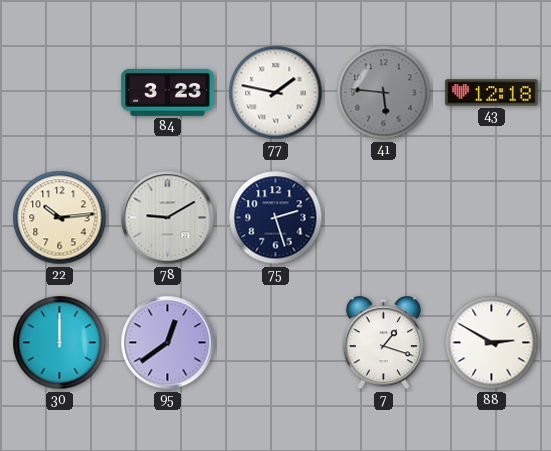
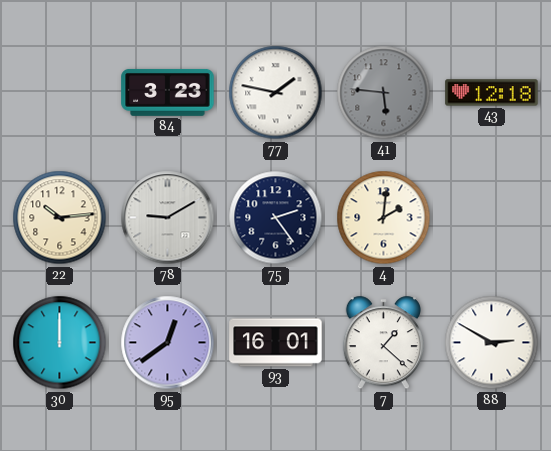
75: 2:27 -> 2:24
4: none -> 2:01
93: none -> 16:01
7: 1:18 -> 1:22
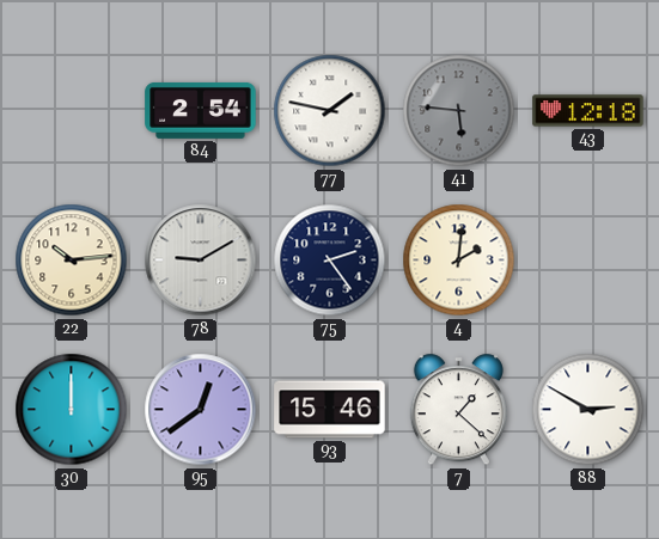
84: 3:23 -> 2:54
93: 16:01 -> 15:46
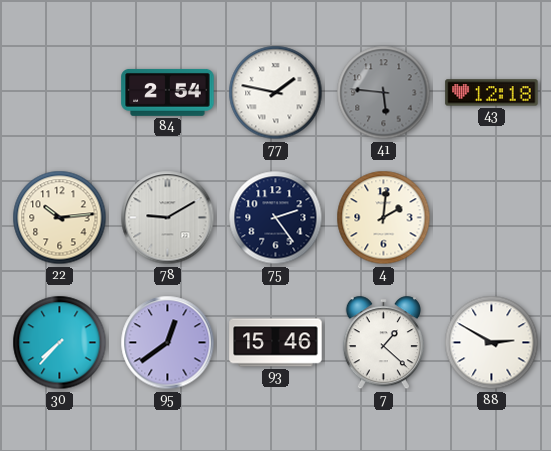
30: 12:00 -> 7:37
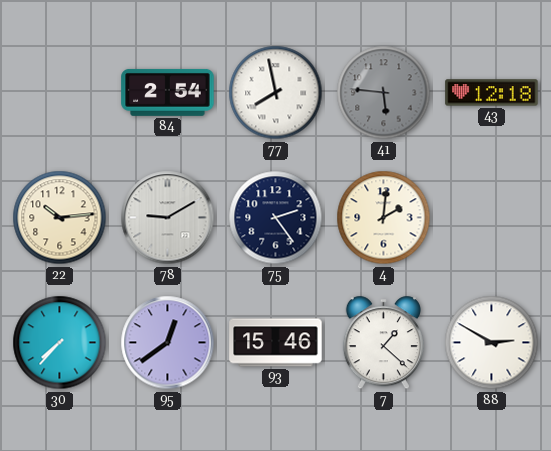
77: 1:47 -> 7:58
